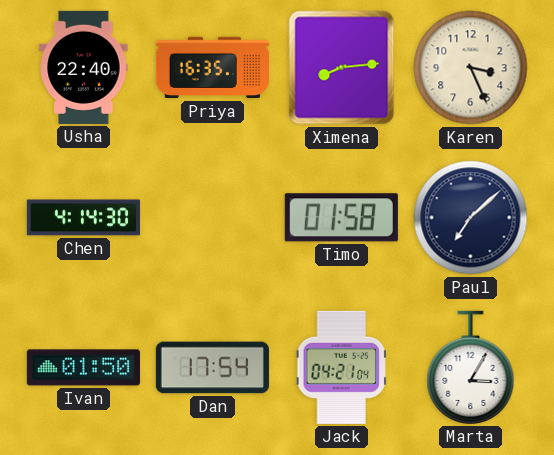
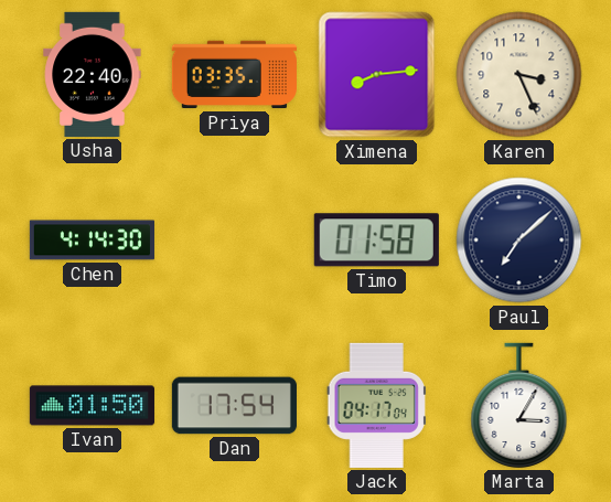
Priya: 16:35 -> 03:35
Jack: 04:21 -> 04:17
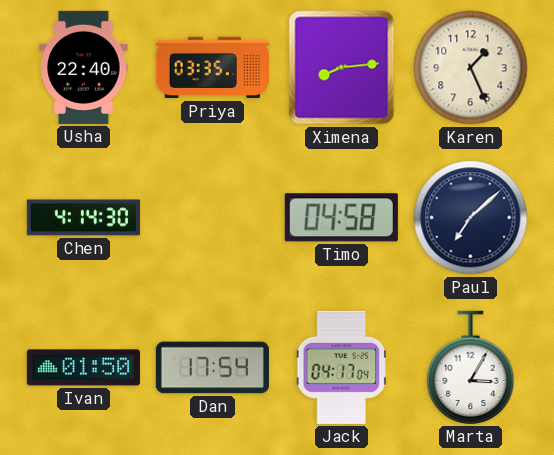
Karen: 3:26 -> 1:26
Timo: 01:58 -> 04:58
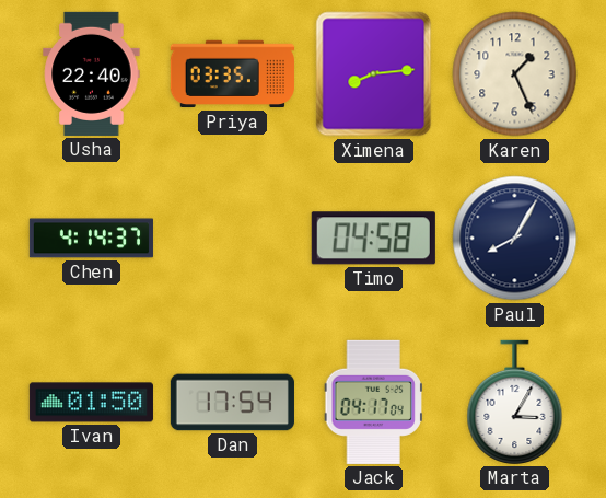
Chen: 4:14:30 -> 4:14:37
Paul: 7:08 -> 8:05
